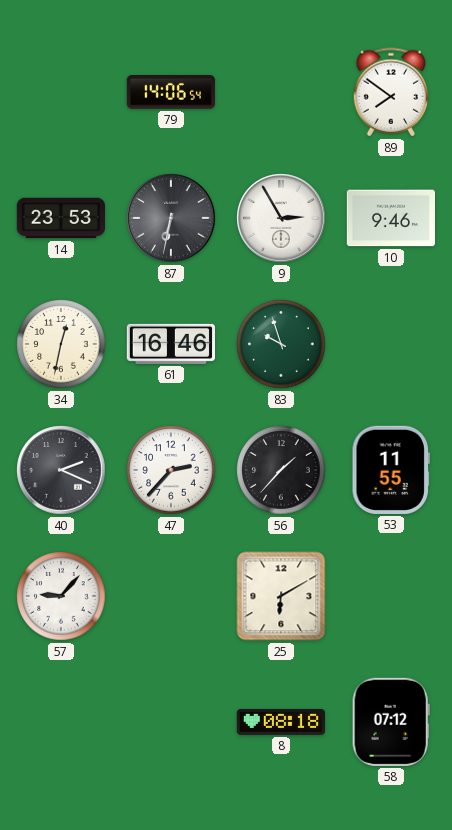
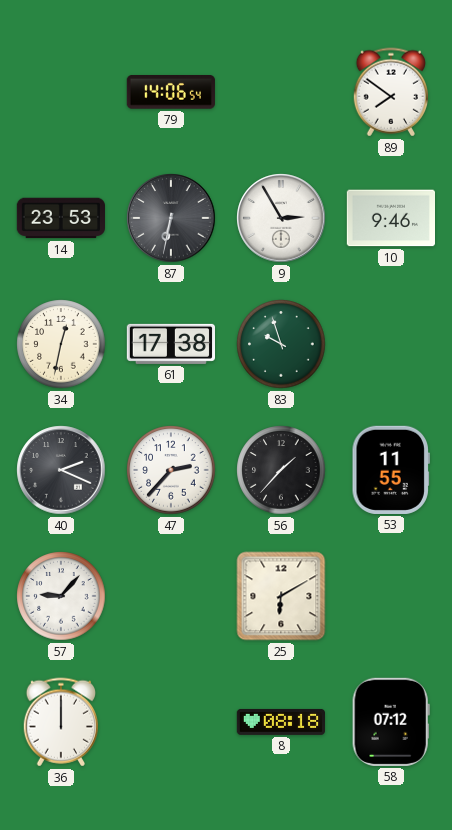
61: 16:46 -> 17:38
36: none -> 12:00
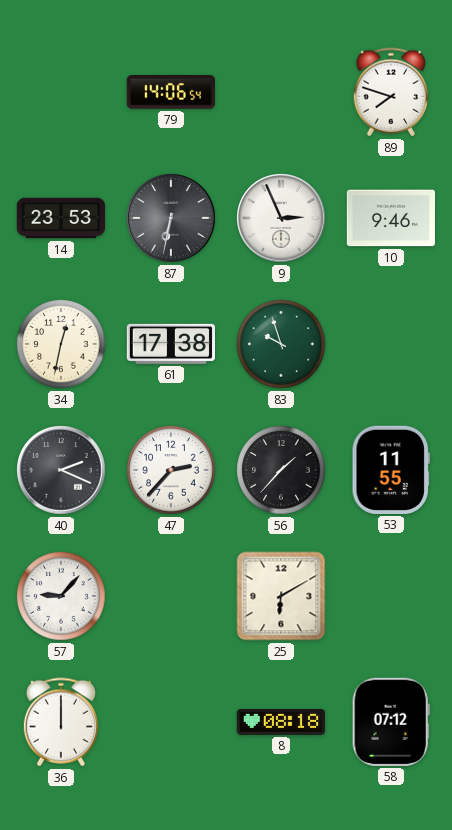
89: 7:51 -> 7:48
9: 2:55 -> 2:56
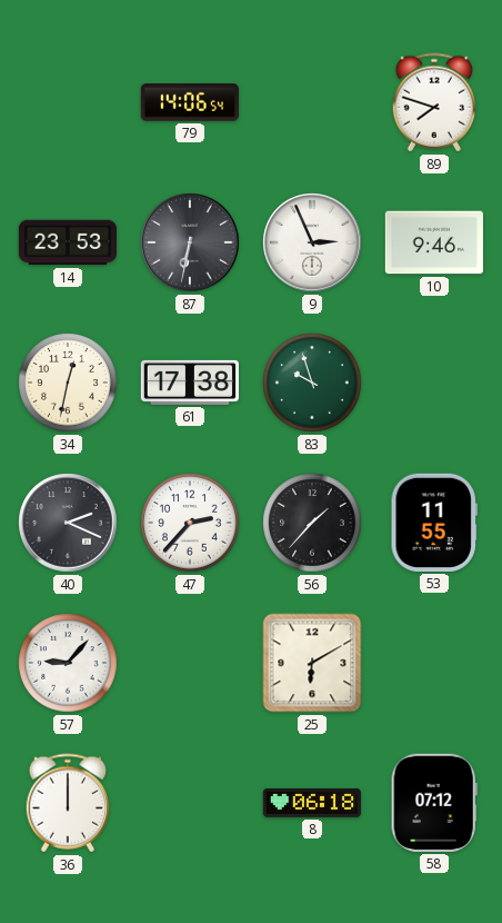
8: 08:18 -> 06:18
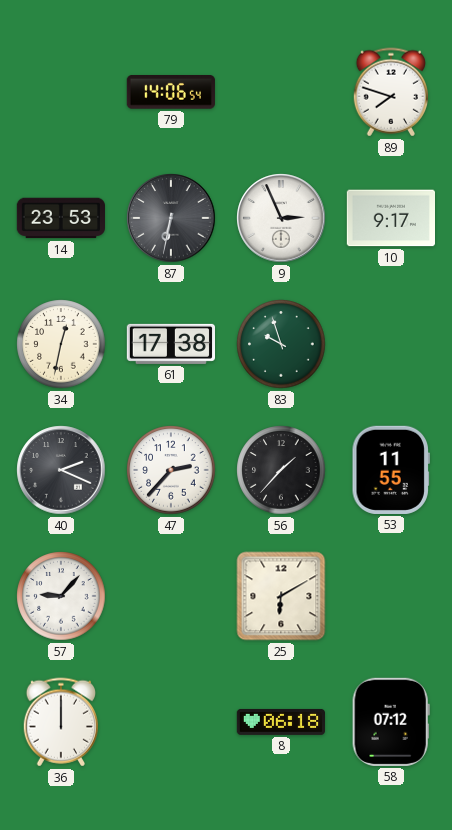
10: 9:46 -> 9:17
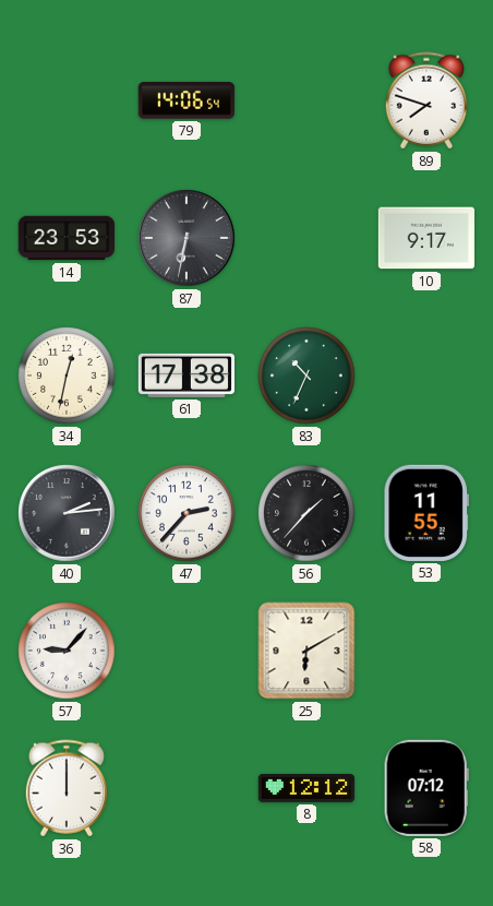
9: 2:56 -> none
83: 9:57 -> 10:34
40: 2:19 -> 2:14
8: 06:18 -> 12:12
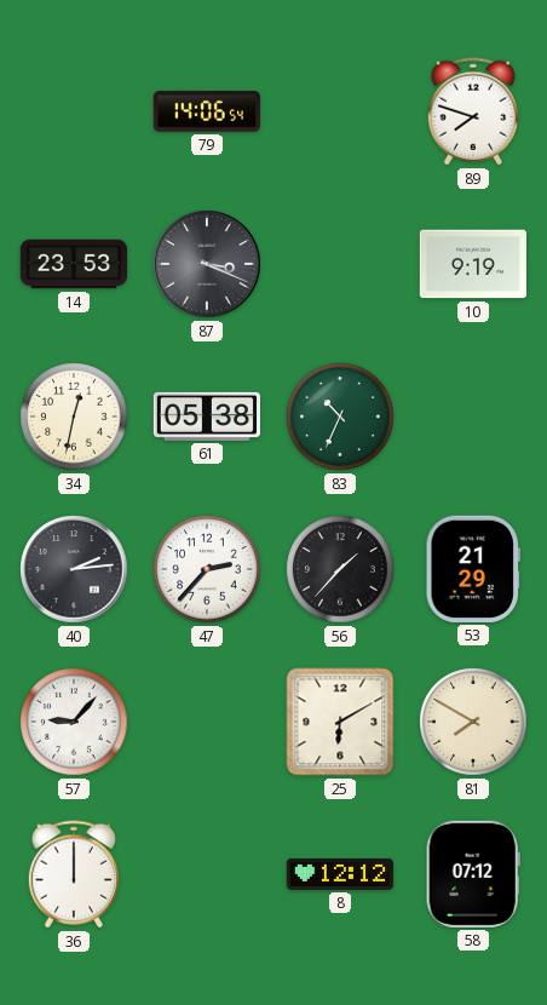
87: 6:32 -> 3:19
10: 9:17 -> 9:19
61: 17:38 -> 05:38
53: 11:55 -> 21:29
81: none -> 7:50
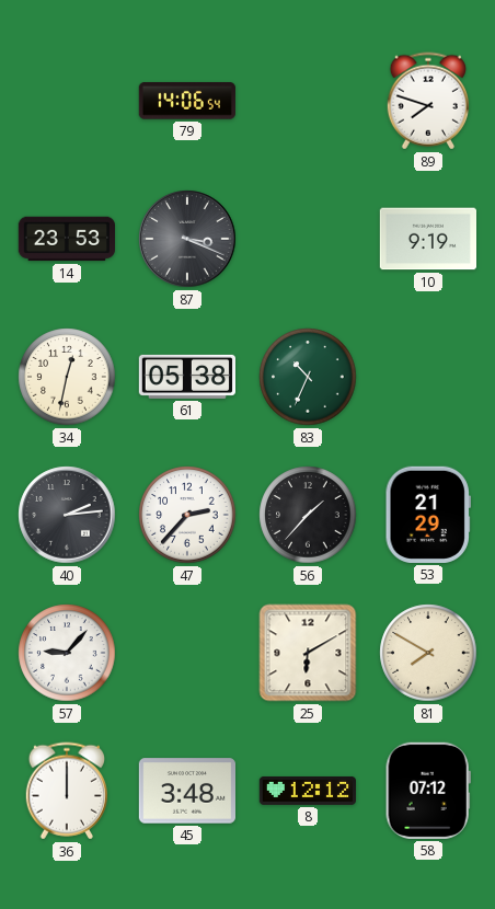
45: none -> 3:48
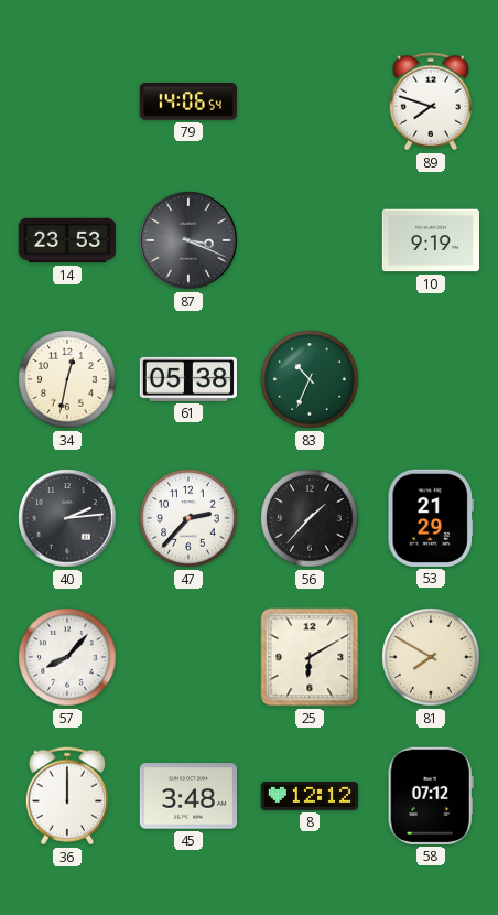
57: 9:07 -> 8:07
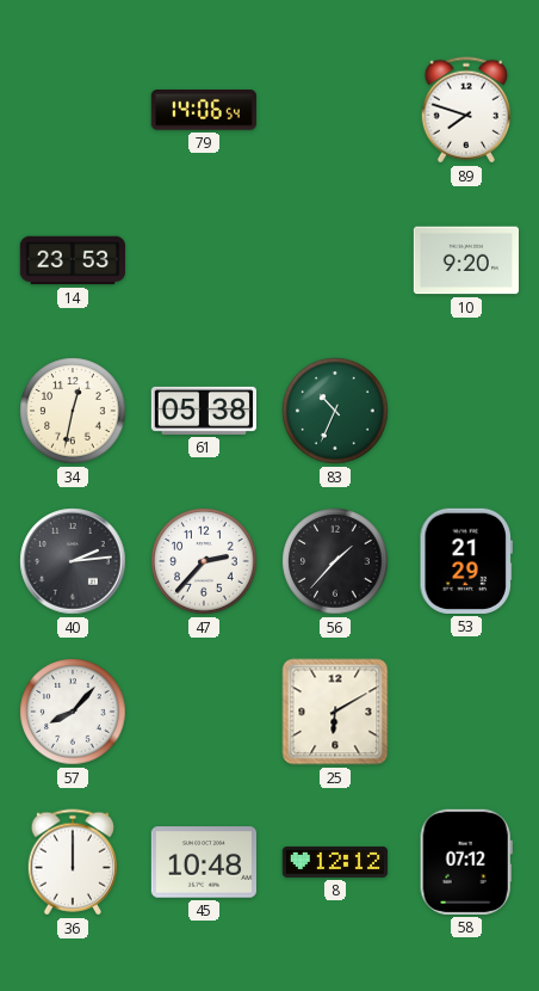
87: 3:19 -> none
10: 9:19 -> 9:20
81: 7:50 -> none
45: 3:48 -> 10:48
